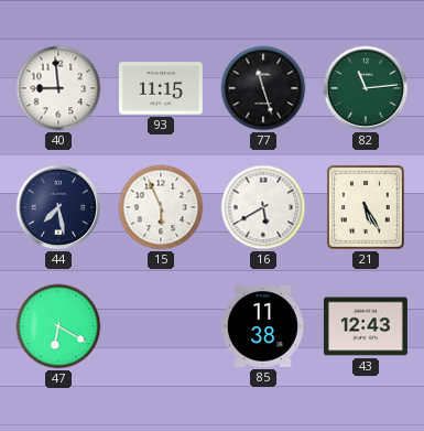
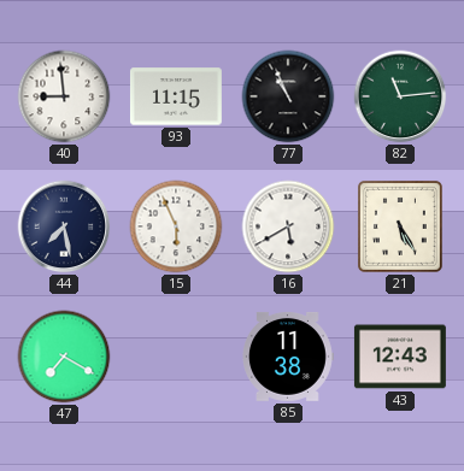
77: 11:27 -> 10:56
47: 6:20 -> 7:20
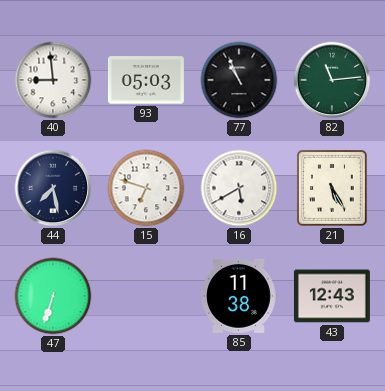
93: 11:15 -> 05:03
15: 5:56 -> 6:48
47: 7:20 -> 6:33
